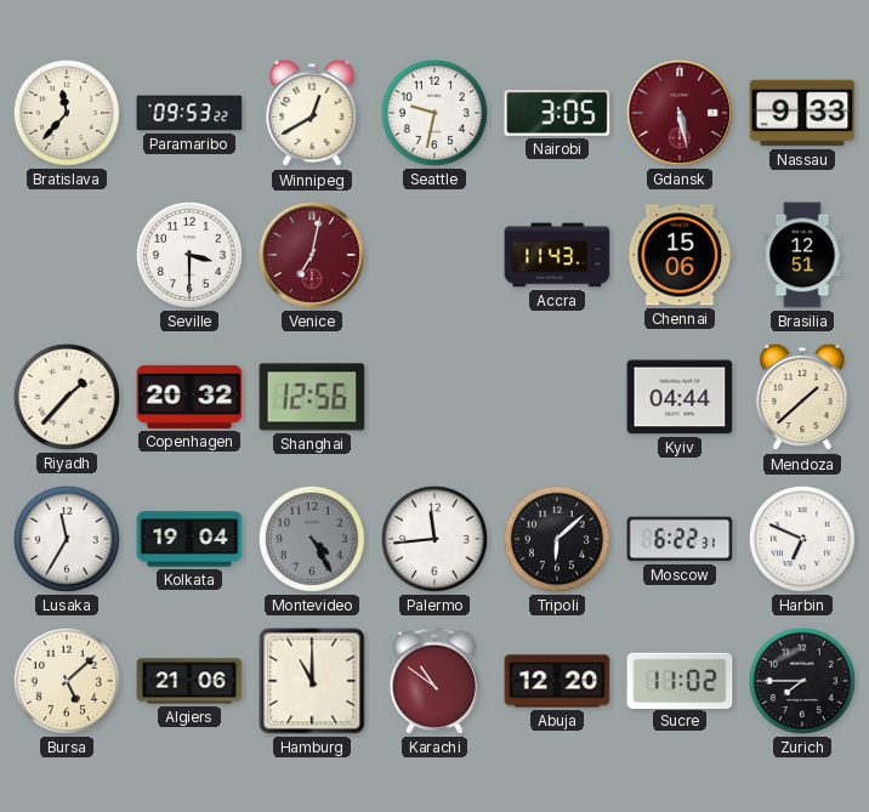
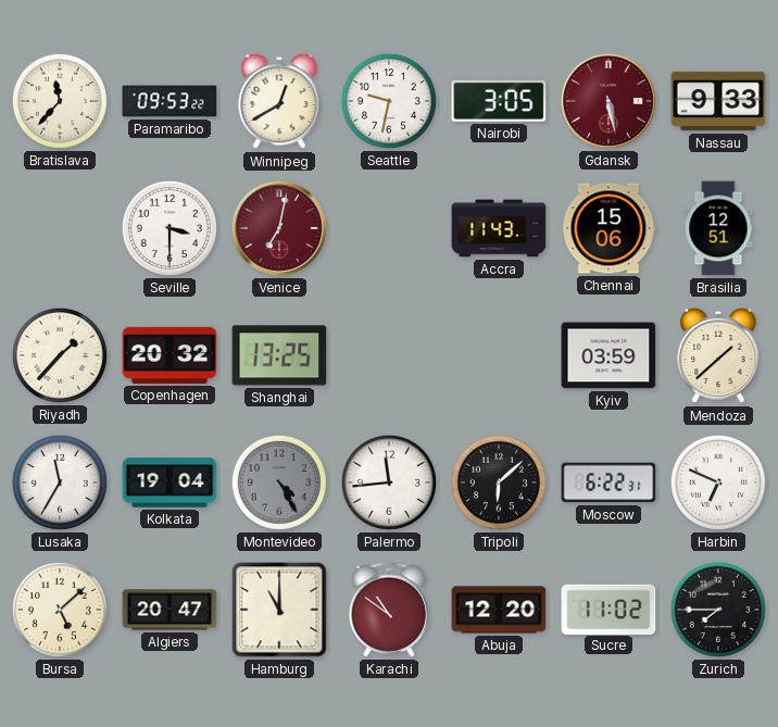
Shanghai: 12:56 -> 13:25
Kyiv: 04:44 -> 03:59
Algiers: 21:06 -> 20:47
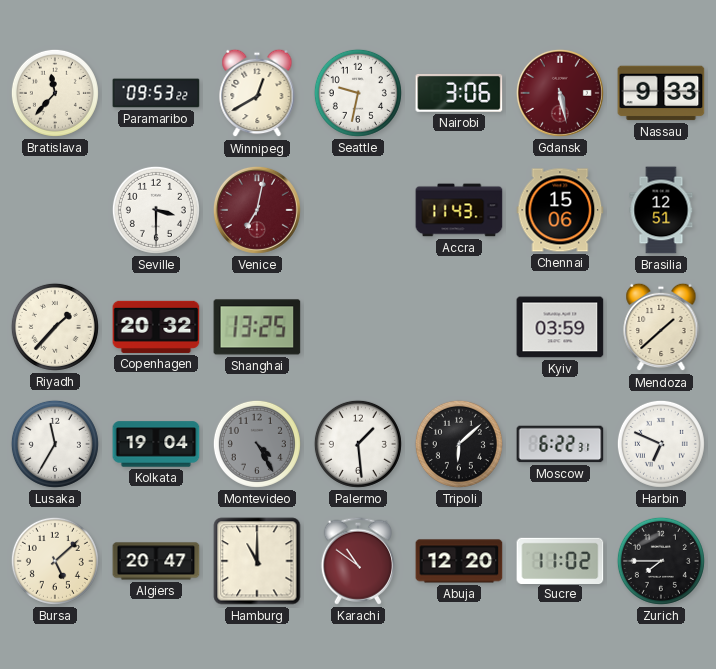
Nairobi: 3:05 -> 3:06
Palermo: 11:44 -> 1:29
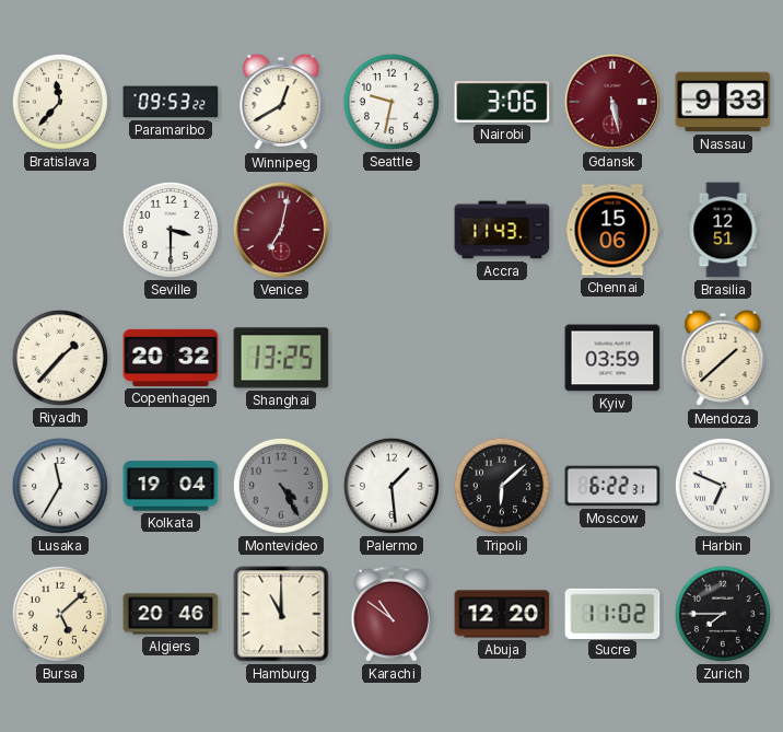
Algiers: 20:47 -> 20:46
